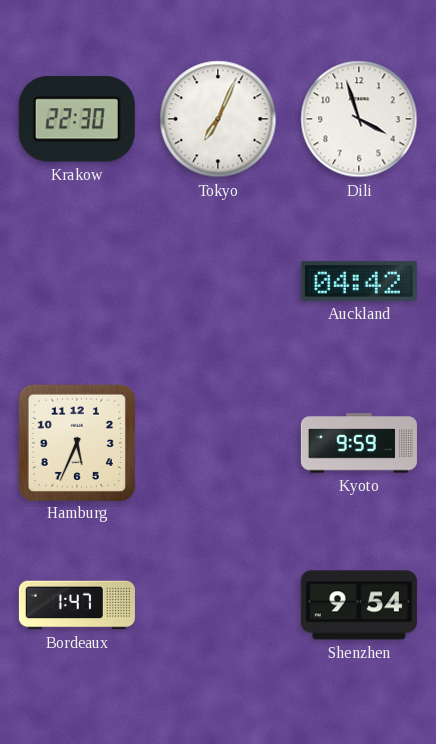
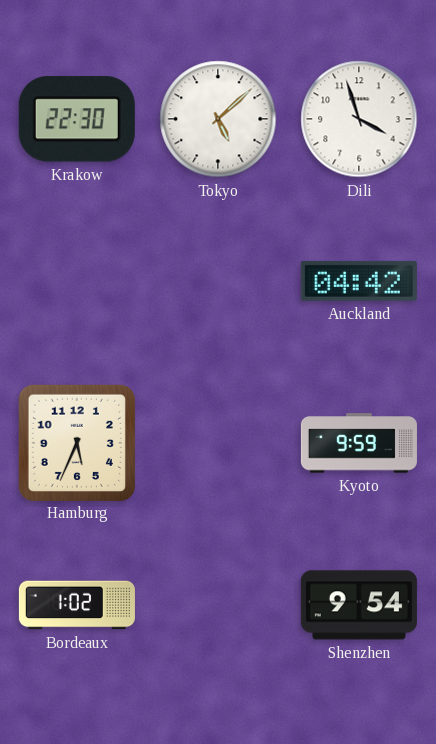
Tokyo: 7:04 -> 5:08
Bordeaux: 1:47 -> 1:02
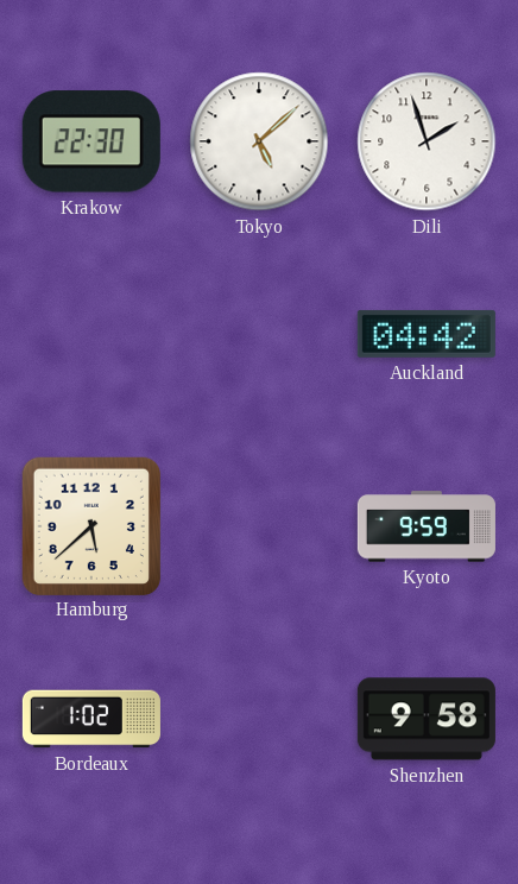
Dili: 3:57 -> 1:57
Hamburg: 5:34 -> 5:38
Shenzhen: 9:54 -> 9:58
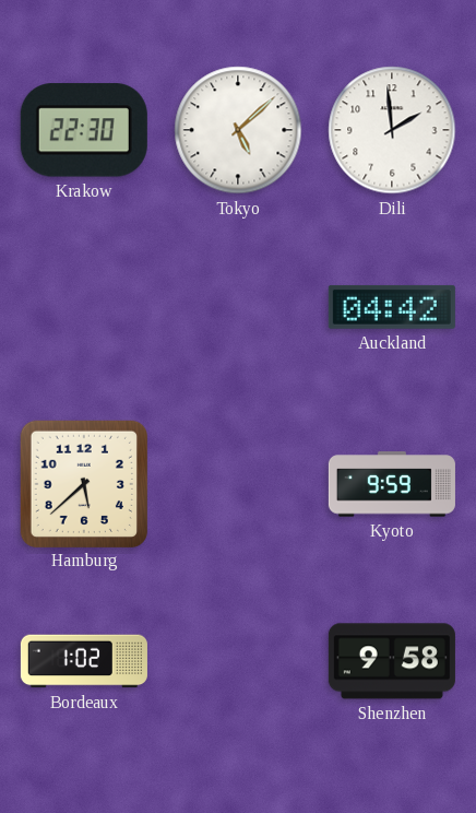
Dili: 1:57 -> 1:59
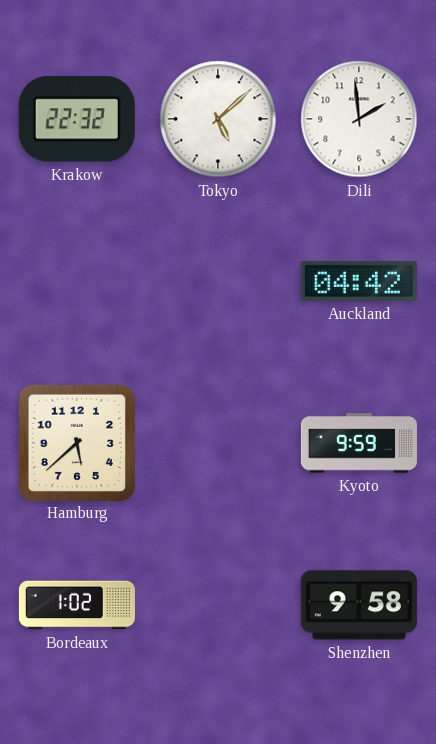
Krakow: 22:30 -> 22:32
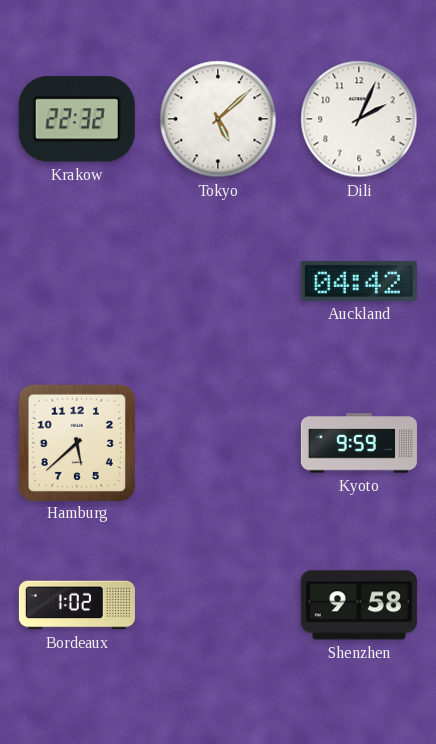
Dili: 1:59 -> 2:04
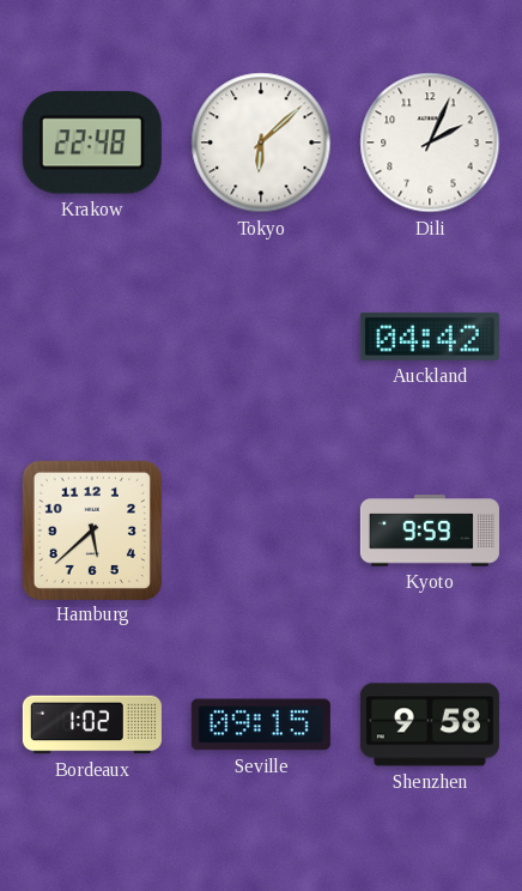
Krakow: 22:32 -> 22:48
Tokyo: 5:08 -> 6:08
Seville: none -> 09:15
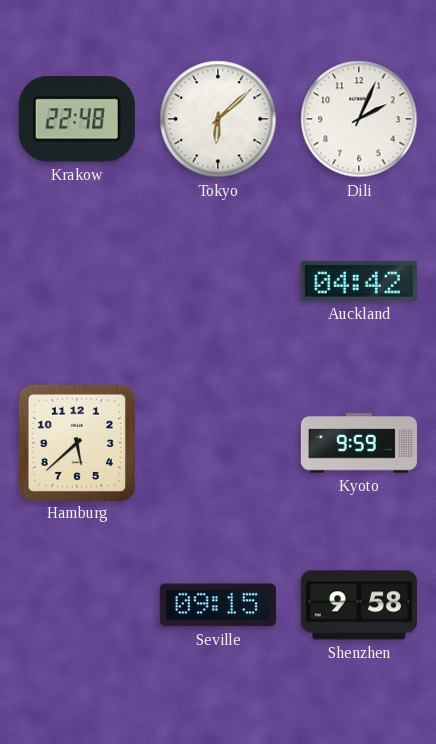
Bordeaux: 1:02 -> none
